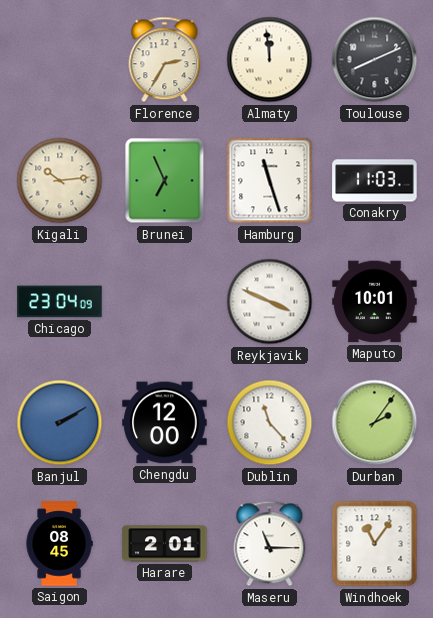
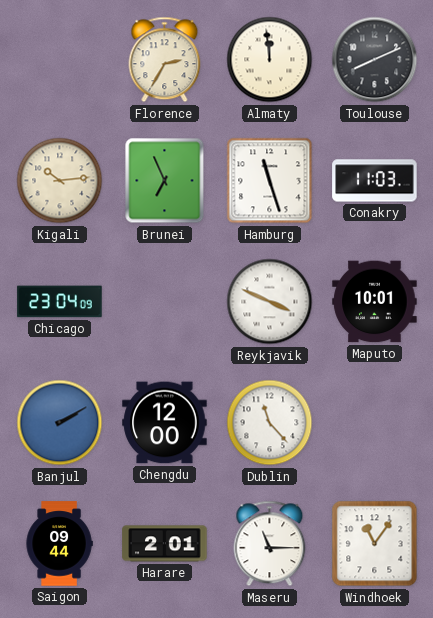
Durban: 2:06 -> none
Saigon: 08:45 -> 09:44
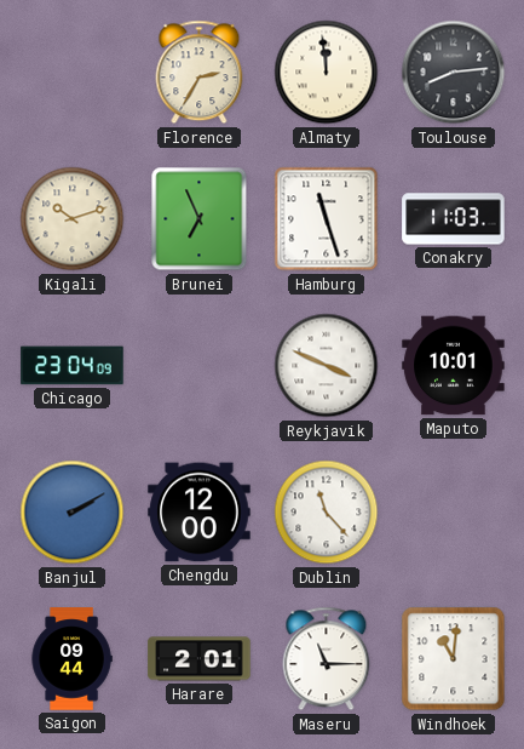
Toulouse: 8:11 -> 8:14
Kigali: 10:14 -> 10:12
Windhoek: 11:06 -> 11:01
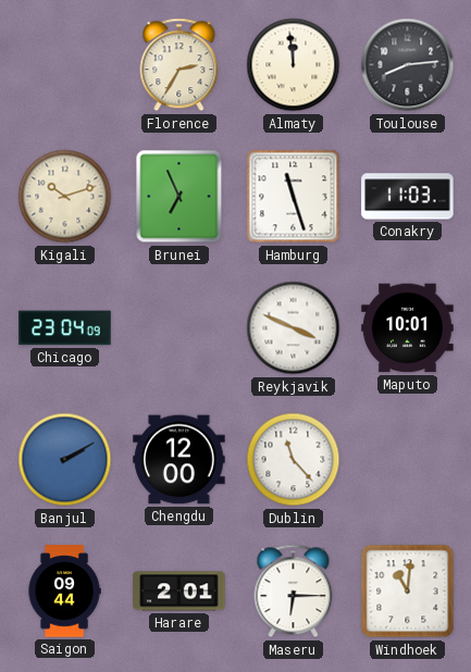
Maseru: 11:15 -> 6:15
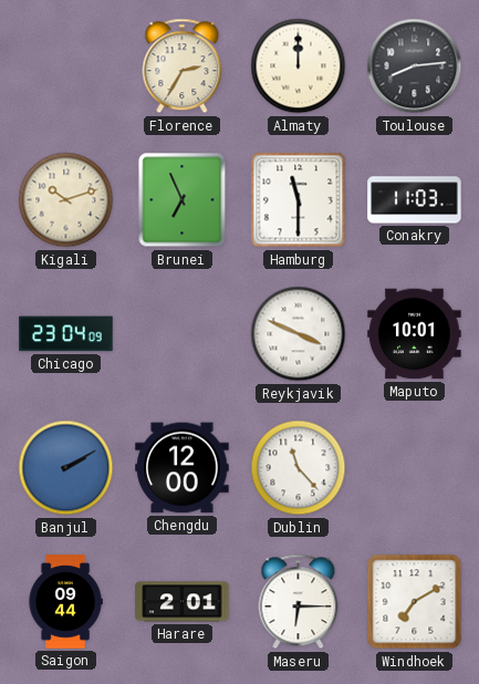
Almaty: 11:59 -> 12:00
Hamburg: 11:27 -> 11:30
Windhoek: 11:01 -> 7:10
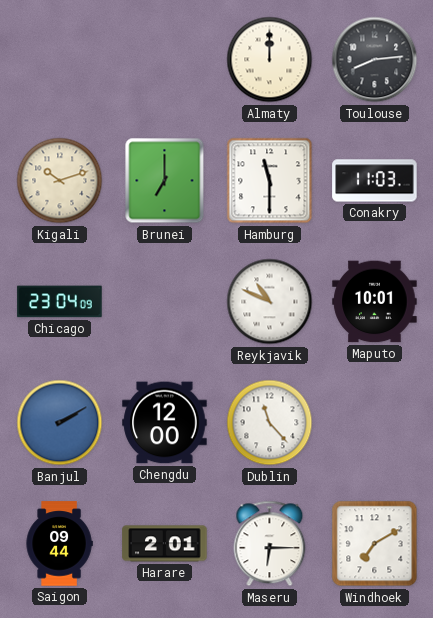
Florence: 2:35 -> none
Brunei: 6:56 -> 7:00
Reykjavik: 3:49 -> 10:49
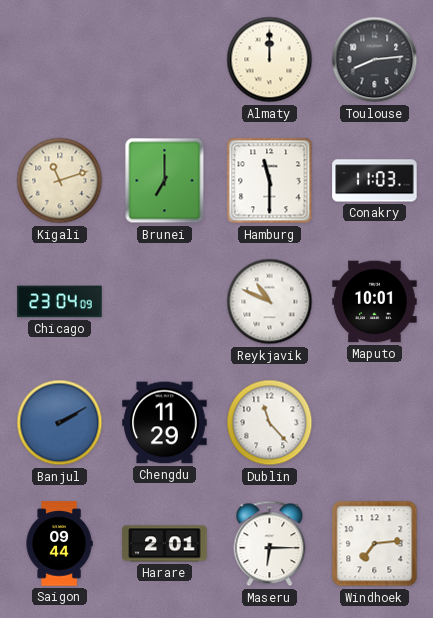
Kigali: 10:12 -> 11:12
Chengdu: 12:00 -> 11:29
Windhoek: 7:10 -> 7:14
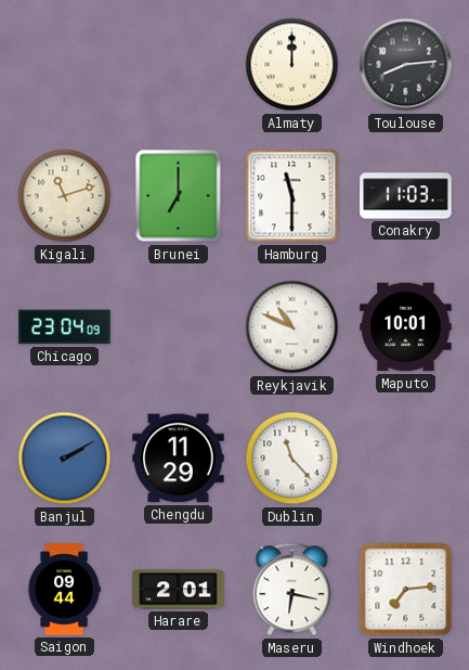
Maseru: 6:15 -> 6:17
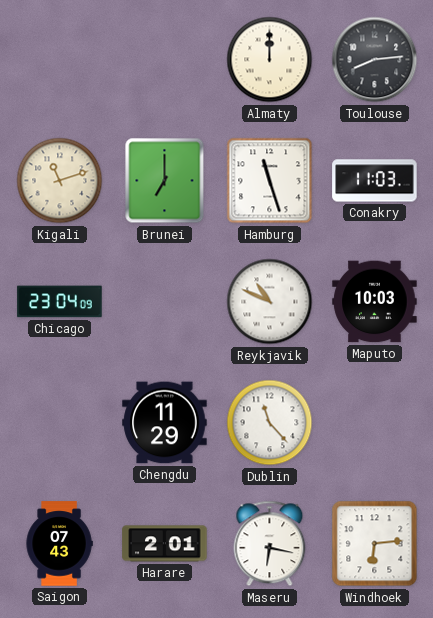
Hamburg: 11:30 -> 11:27
Maputo: 10:01 -> 10:03
Banjul: 2:10 -> none
Saigon: 09:44 -> 07:43
Windhoek: 7:14 -> 6:14
